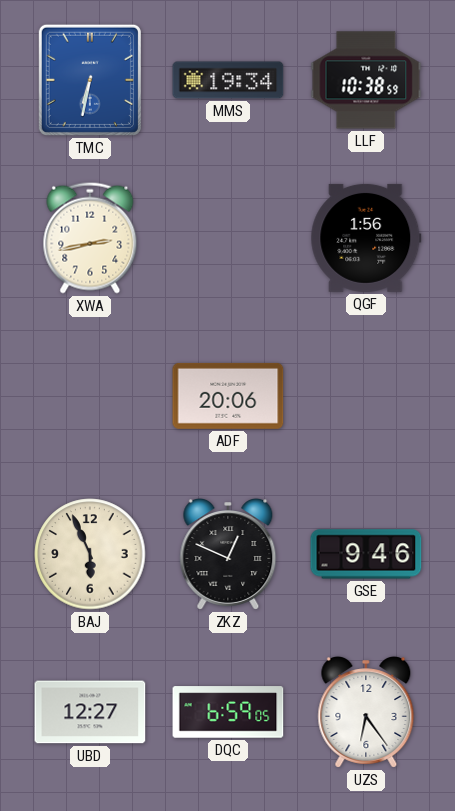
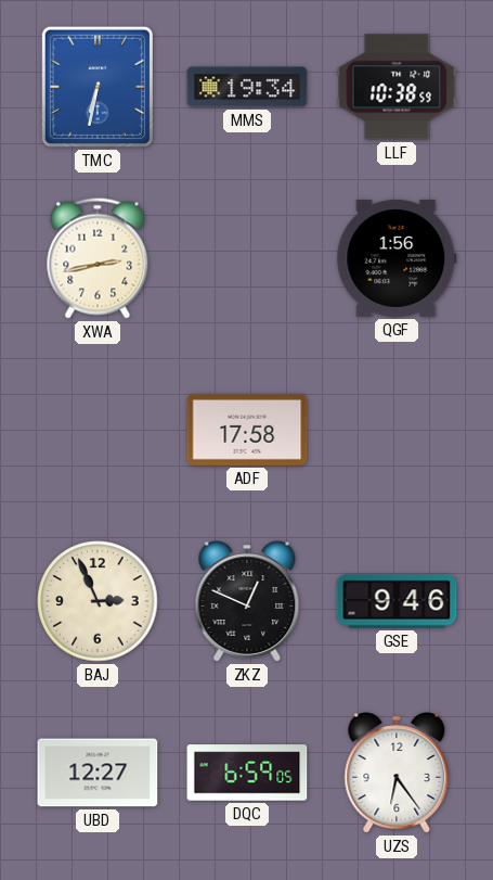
ADF: 20:06 -> 17:58
BAJ: 5:56 -> 2:56
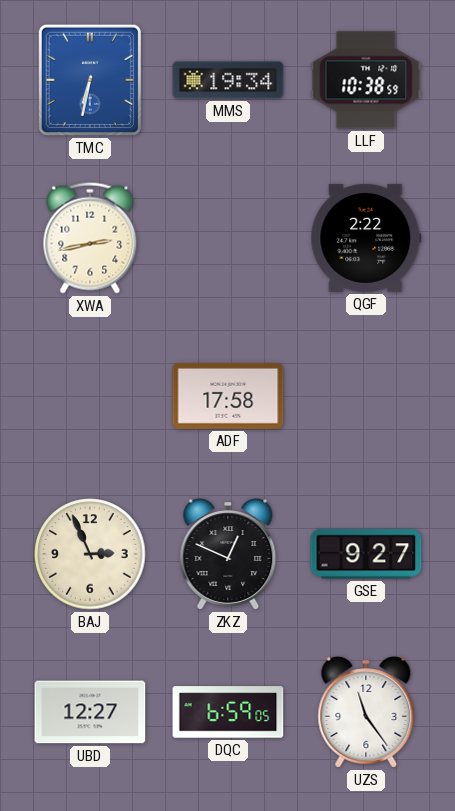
QGF: 1:56 -> 2:22
GSE: 9:46 -> 9:27
UZS: 6:24 -> 11:24
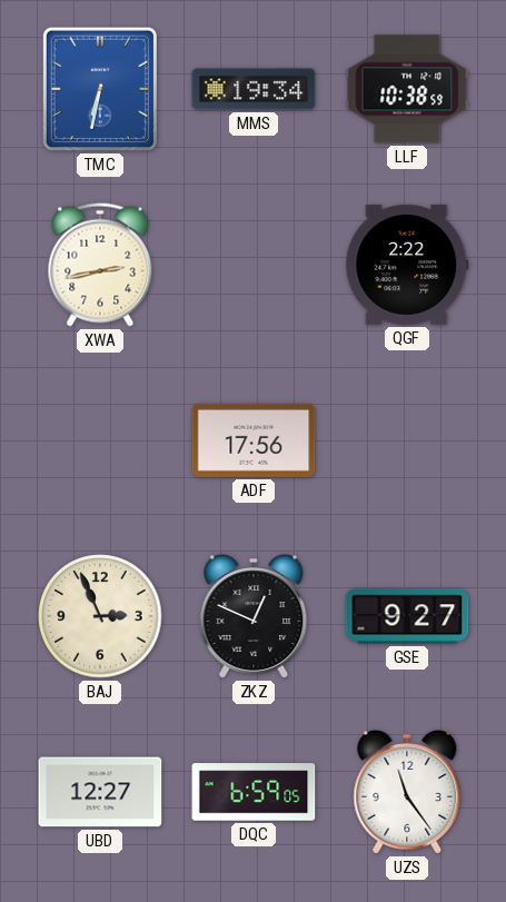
ADF: 17:58 -> 17:56
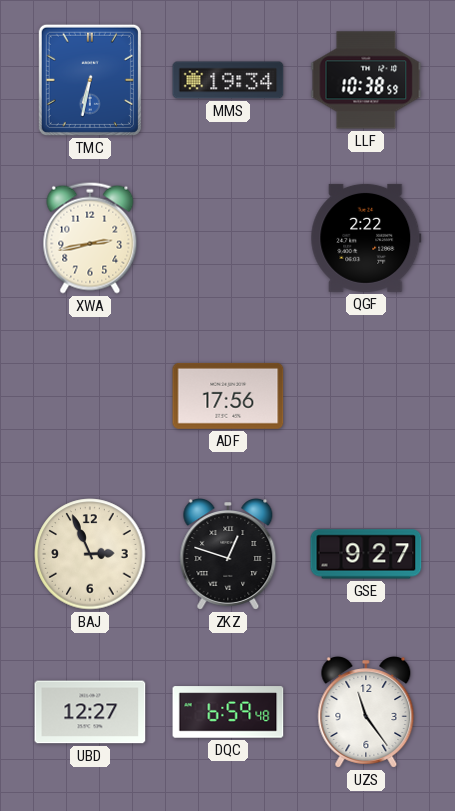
ZKZ: 12:49 -> 12:48
DQC: 6:59:05 -> 6:59:48
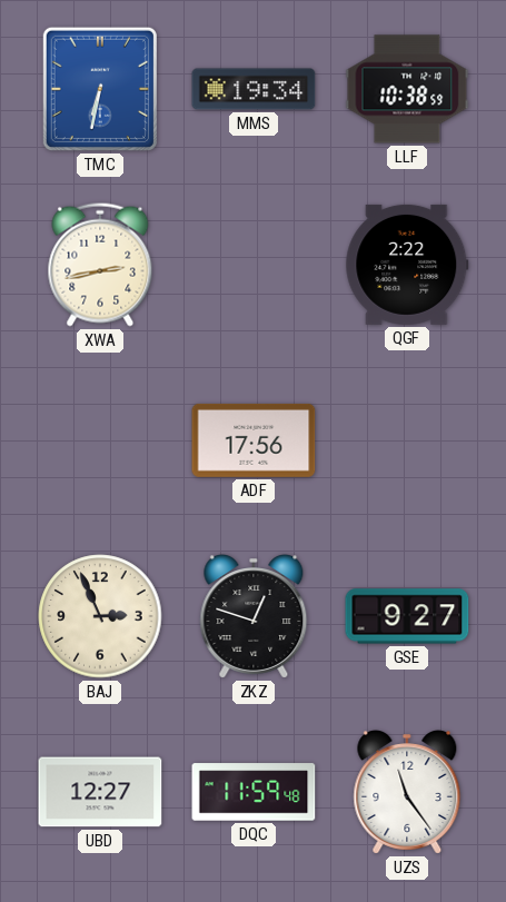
DQC: 6:59 -> 11:59
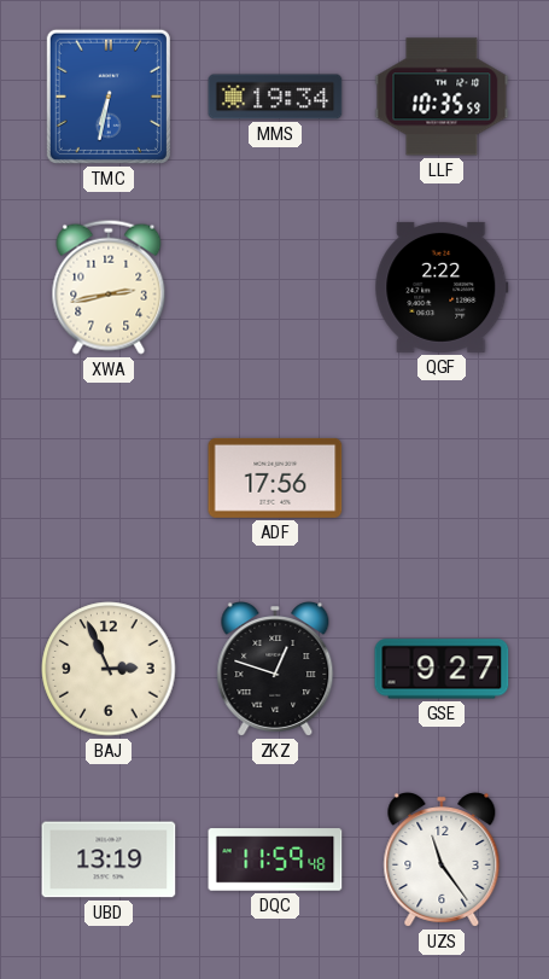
LLF: 10:38 -> 10:35
UBD: 12:27 -> 13:19
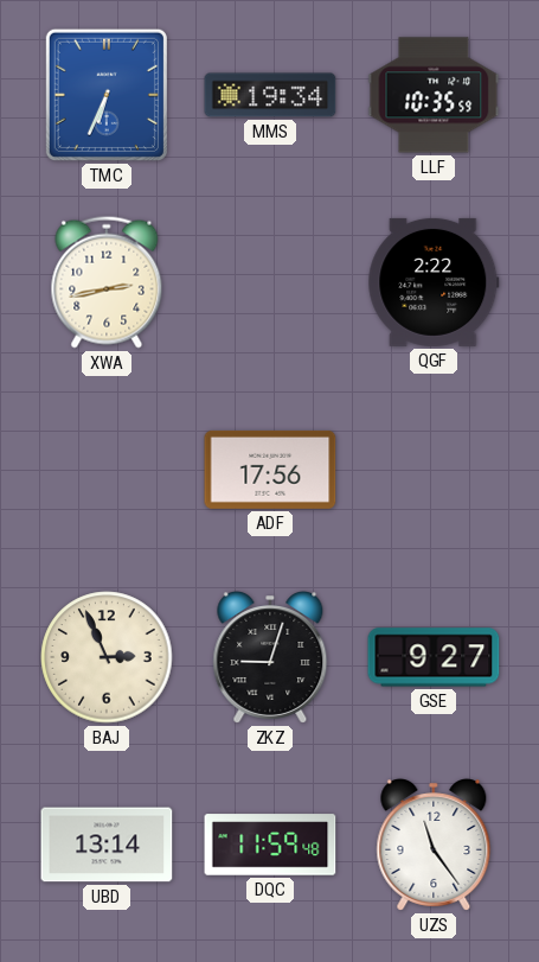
TMC: 6:32 -> 6:34
ZKZ: 12:48 -> 9:03
UBD: 13:19 -> 13:14
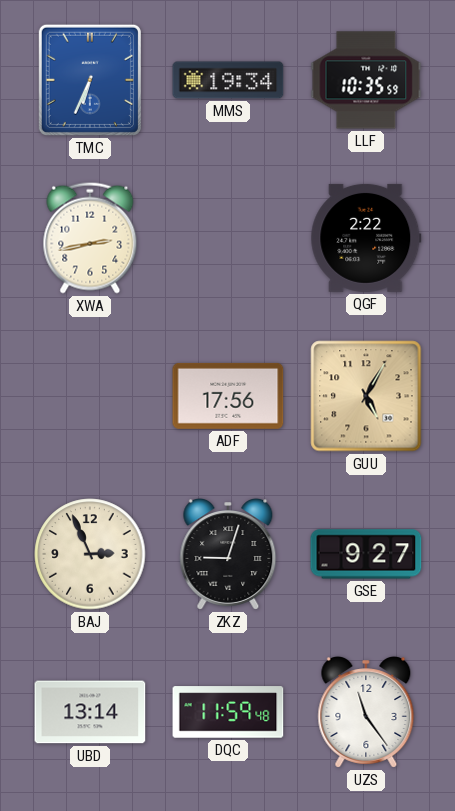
GUU: none -> 5:05
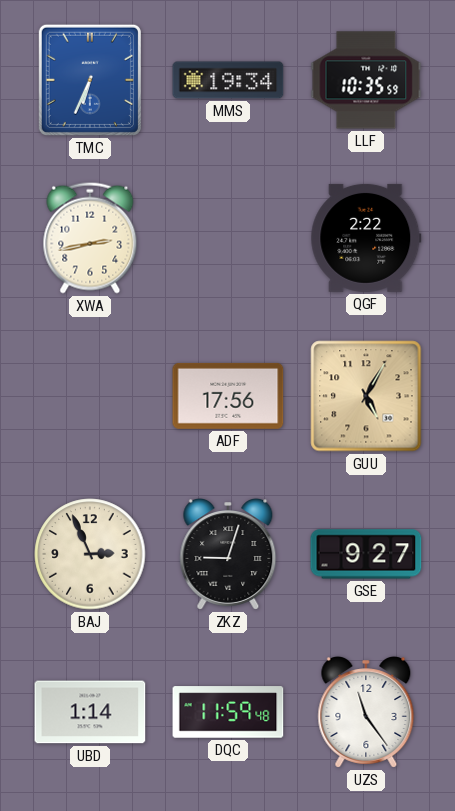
UBD: 13:14 -> 1:14
